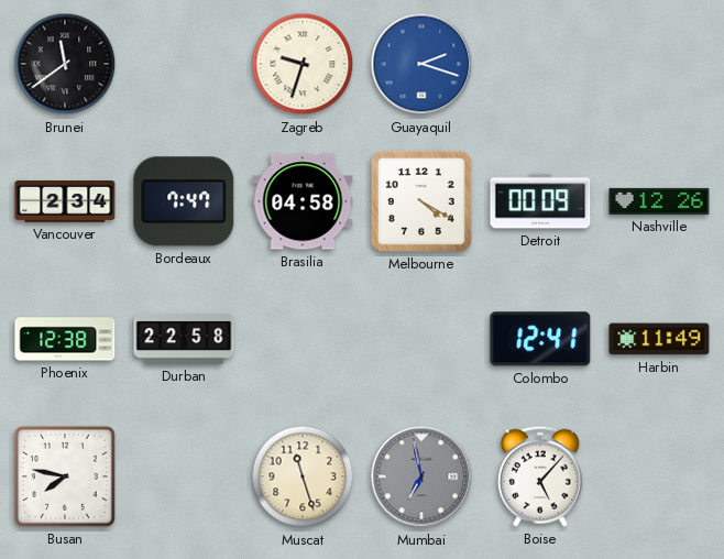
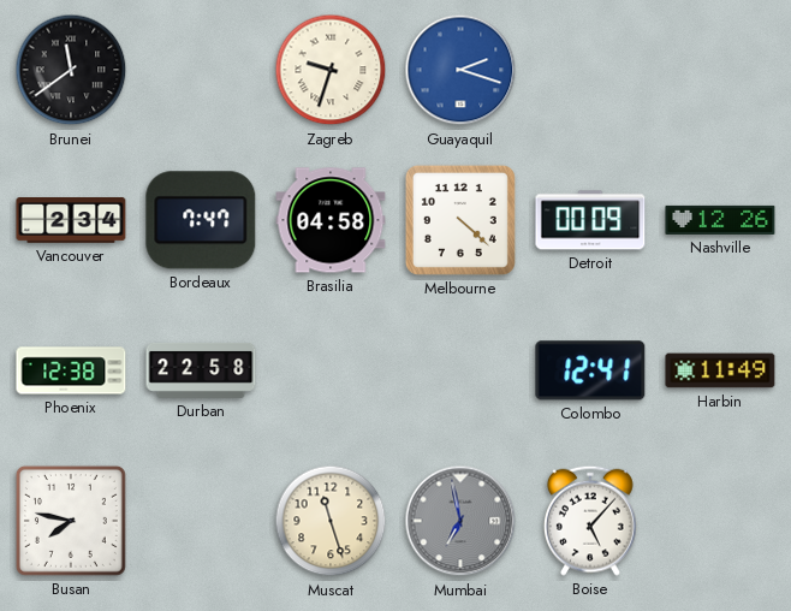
Melbourne: 4:20 -> 4:22
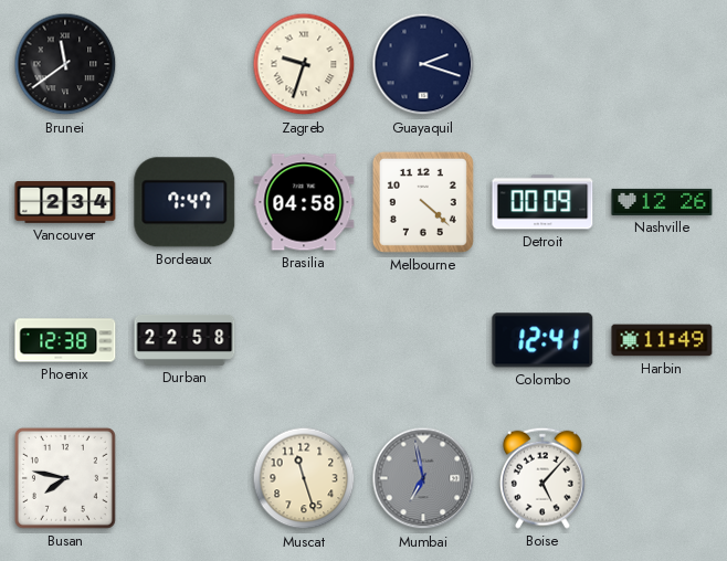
Guayaquil dial: blue -> navy
